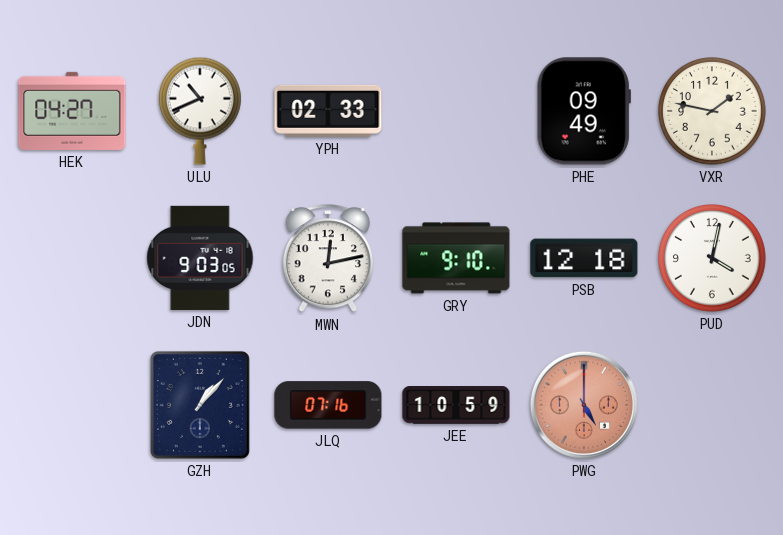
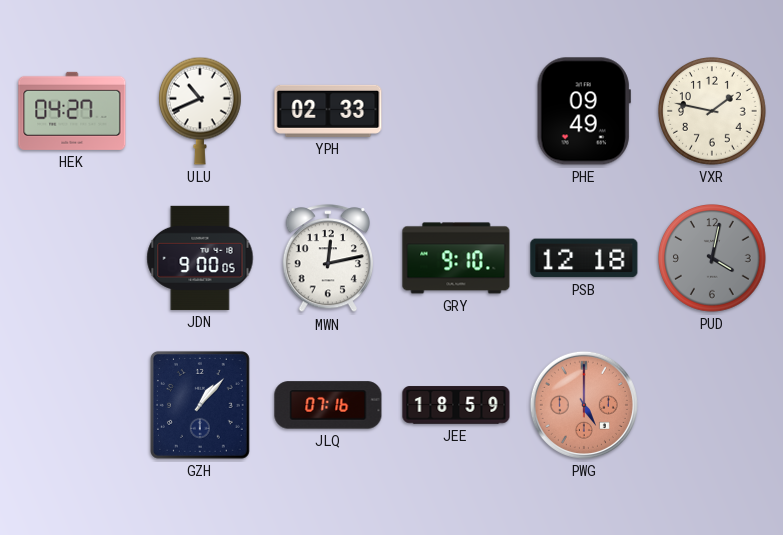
JDN: 9:03 -> 9:00
PUD dial: white -> grey
JEE: 10:59 -> 18:59
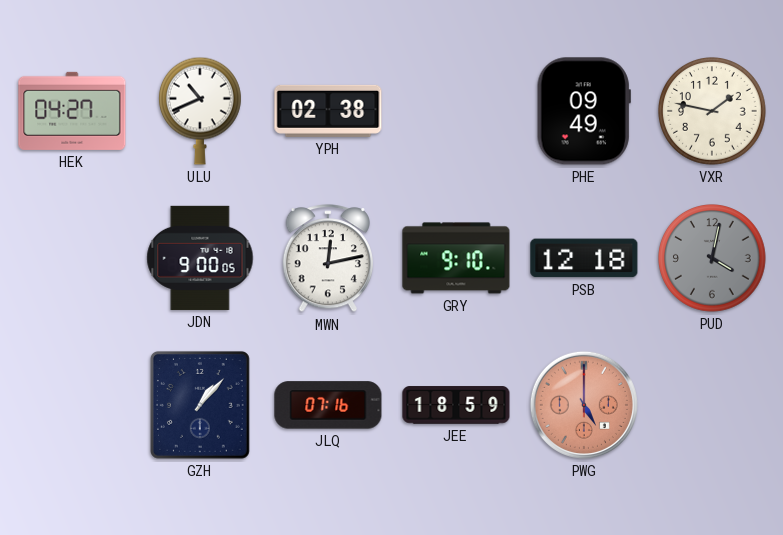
YPH: 02:33 -> 02:38
